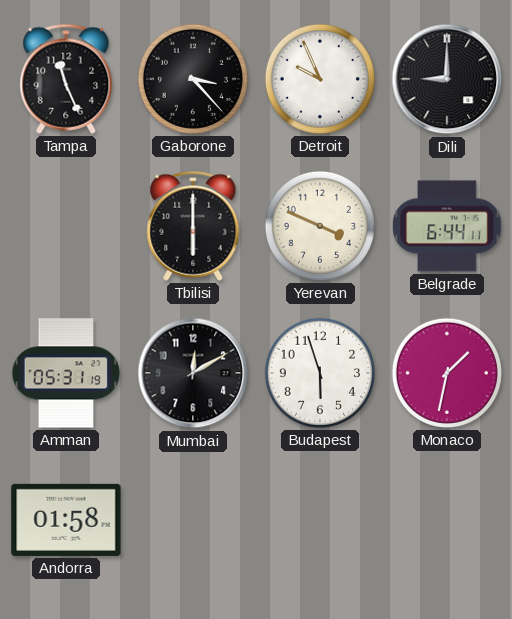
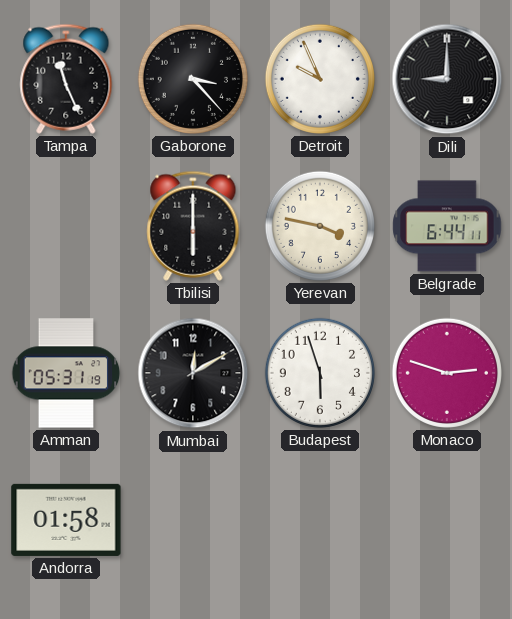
Yerevan: 3:49 -> 3:47
Monaco: 1:32 -> 2:48
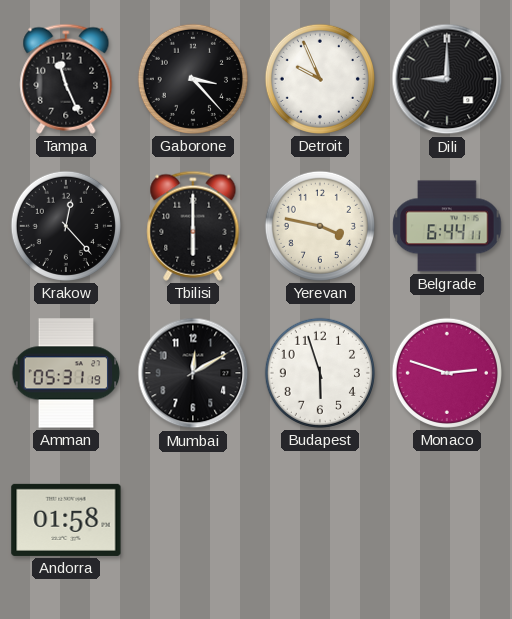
Krakow: none -> 12:23
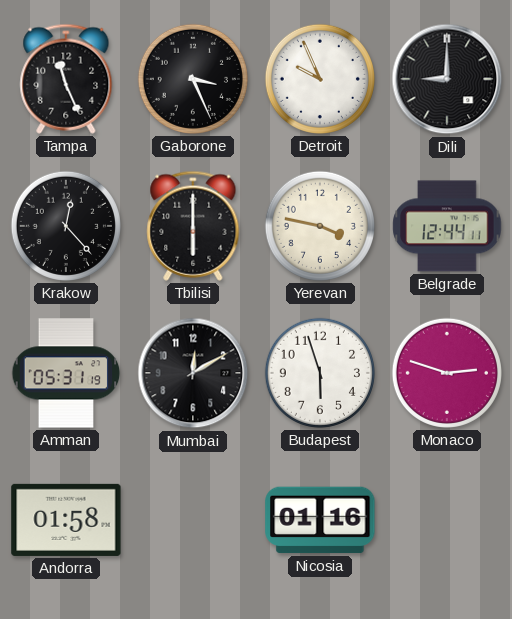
Gaborone: 3:23 -> 3:26
Belgrade: 6:44 -> 12:44
Nicosia: none -> 01:16
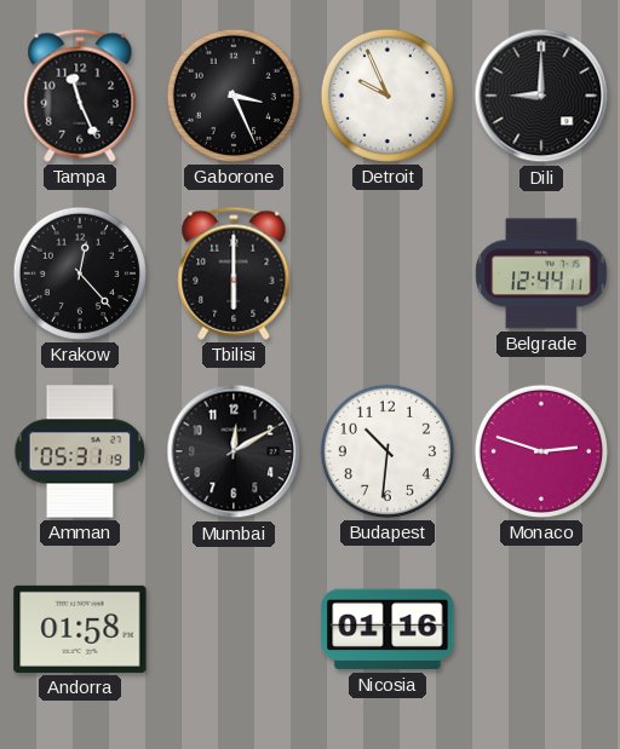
Yerevan: 3:47 -> none
Budapest: 5:57 -> 10:31
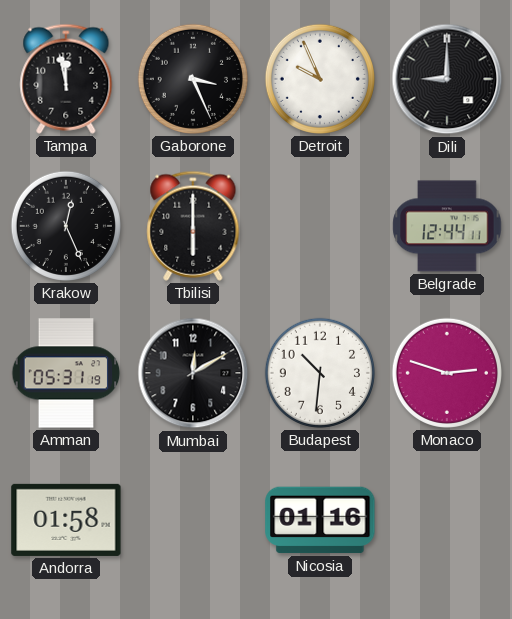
Tampa: 11:26 -> 11:58
Krakow: 12:23 -> 12:26
